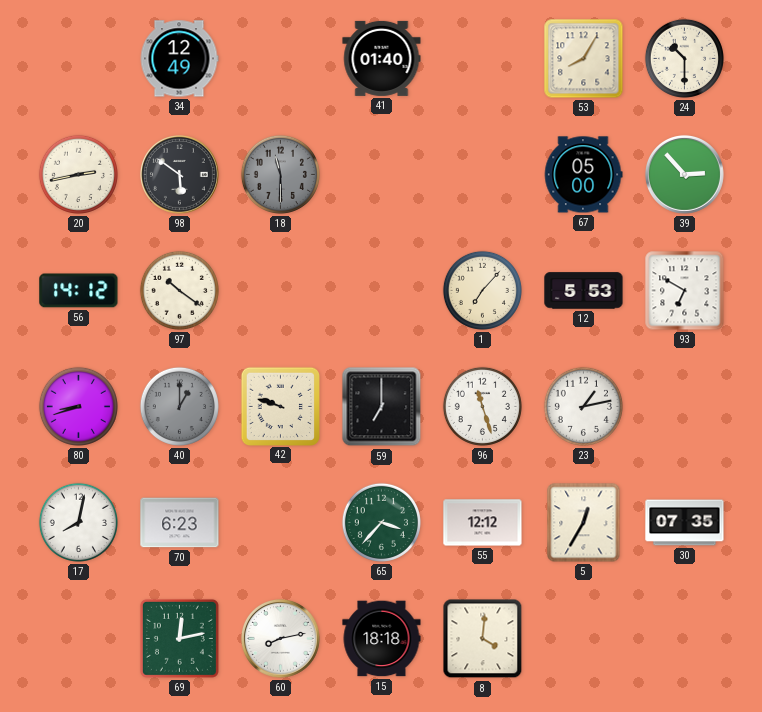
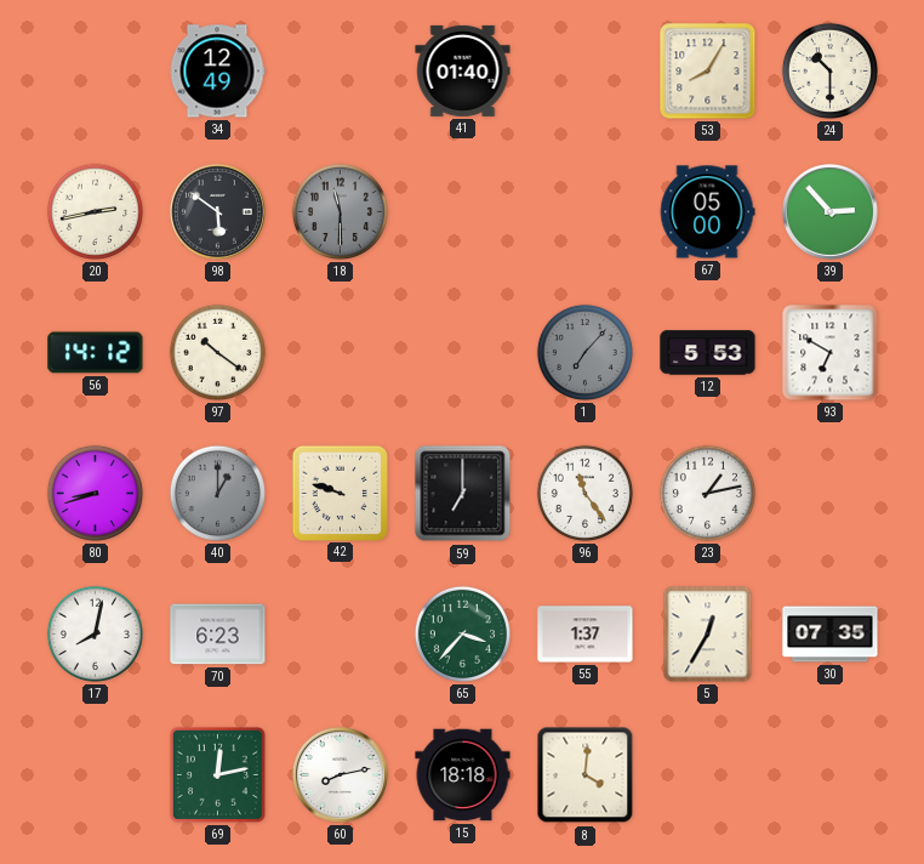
1 dial: cream -> grey
96: 11:27 -> 11:24
55: 12:12 -> 1:37
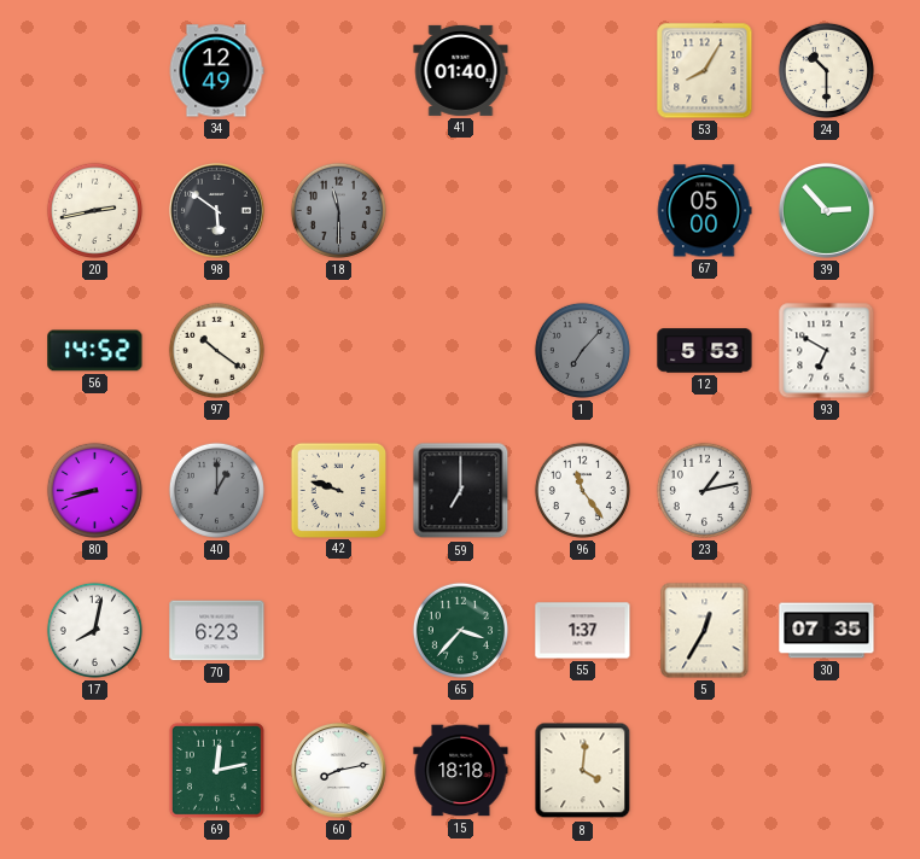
56: 14:12 -> 14:52
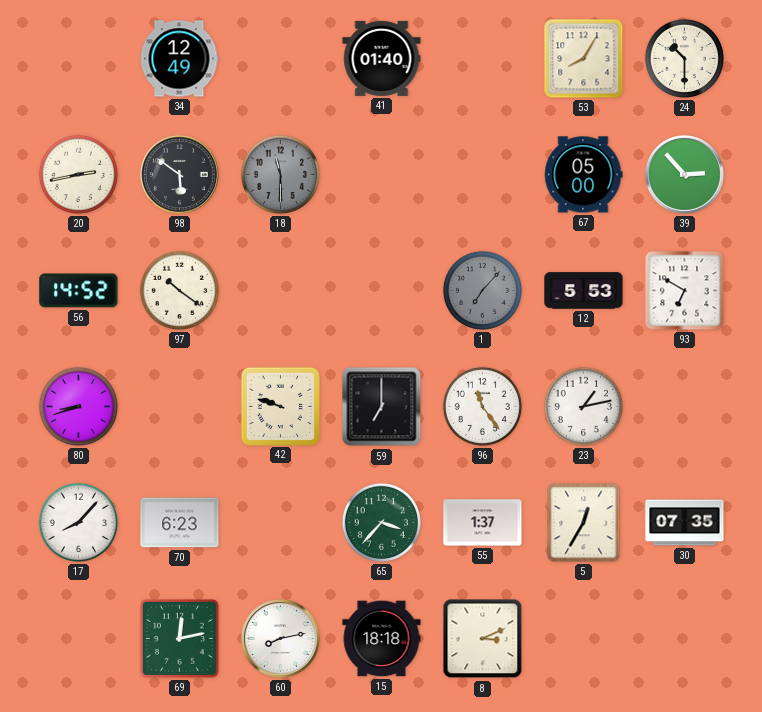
40: 1:00 -> none
17: 8:02 -> 8:07
8: 4:01 -> 3:11
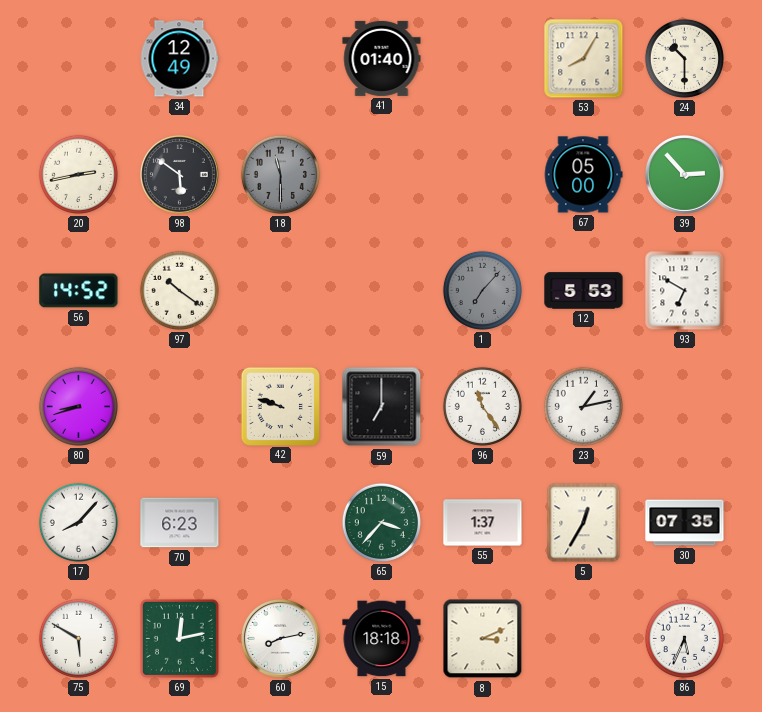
75: none -> 5:50
86: none -> 5:34
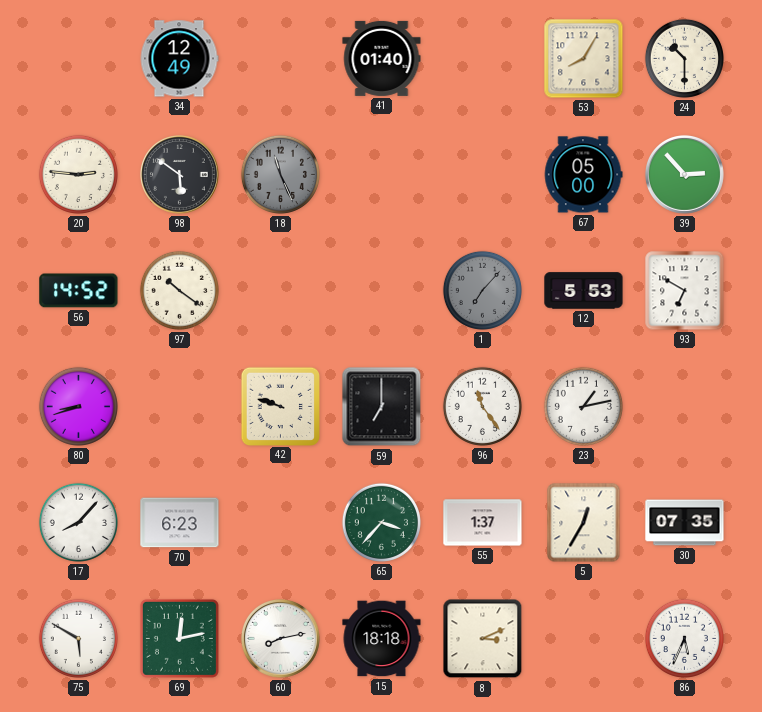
20: 2:43 -> 2:46
18: 11:30 -> 11:26
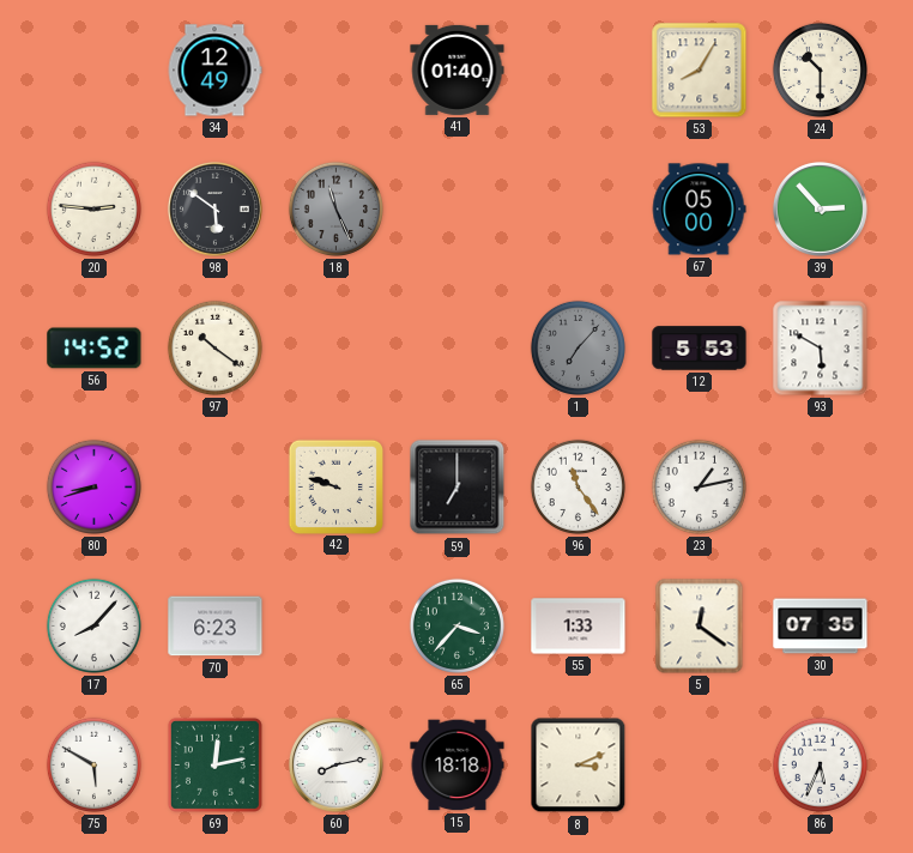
93: 6:50 -> 5:50
55: 1:37 -> 1:33
5: 12:35 -> 12:21
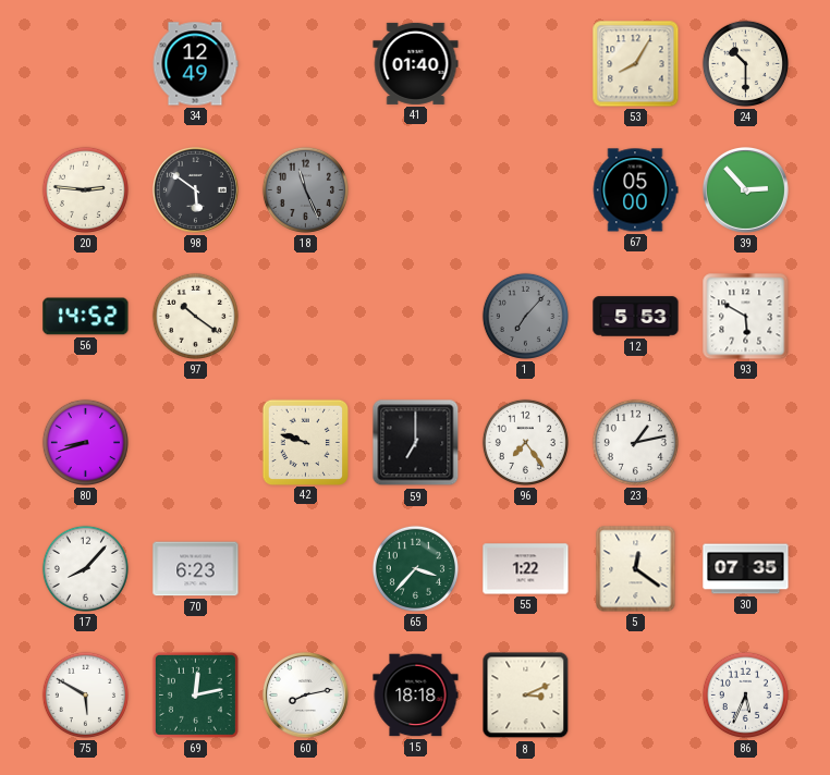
96: 11:24 -> 7:24
55: 1:33 -> 1:22
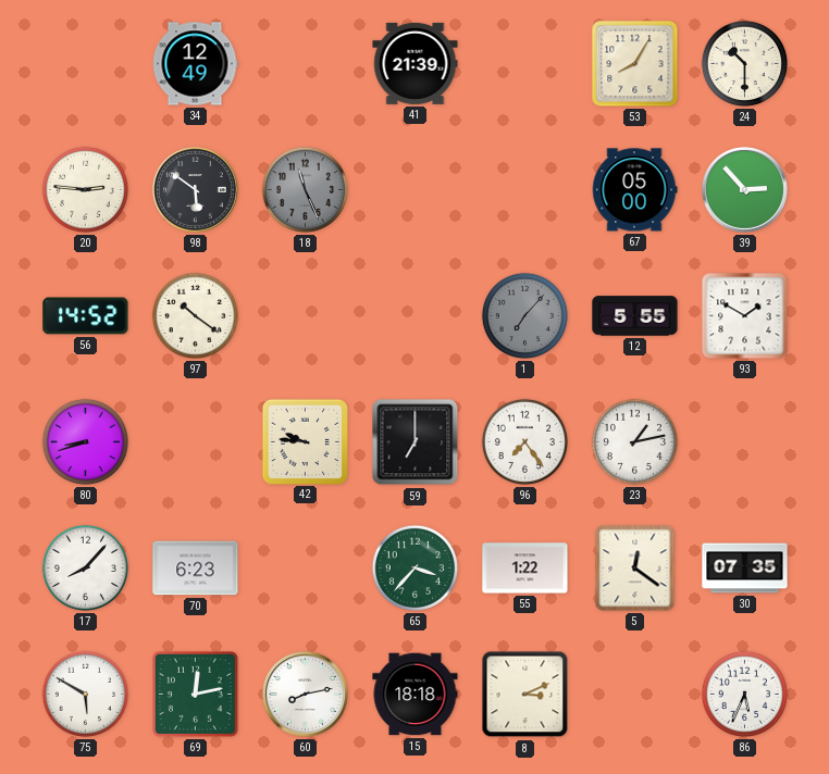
41: 01:40 -> 21:39
12: 5:53 -> 5:55
93: 5:50 -> 1:50
42: 9:48 -> 9:46
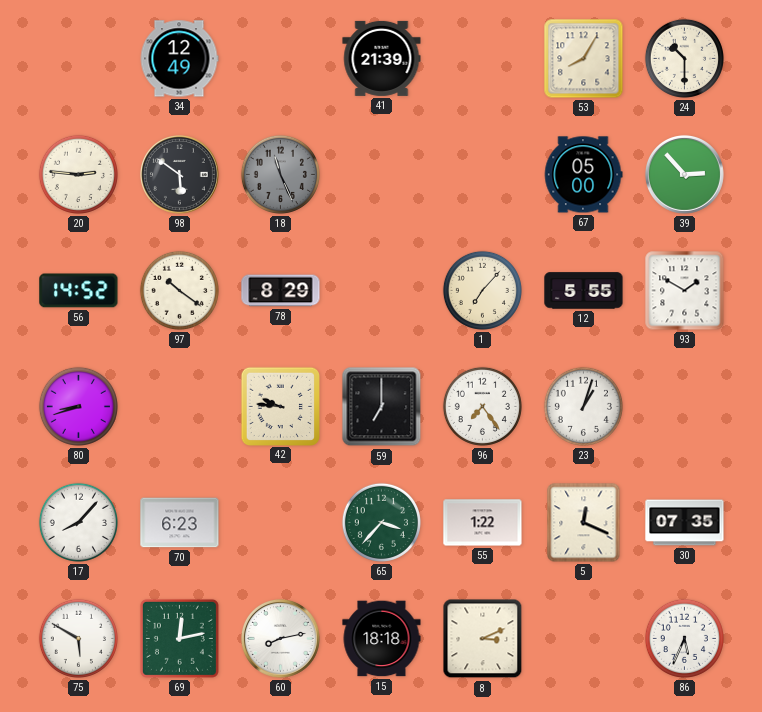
78: none -> 8:29
1 dial: grey -> cream
23: 1:13 -> 1:03
5: 12:21 -> 12:19
